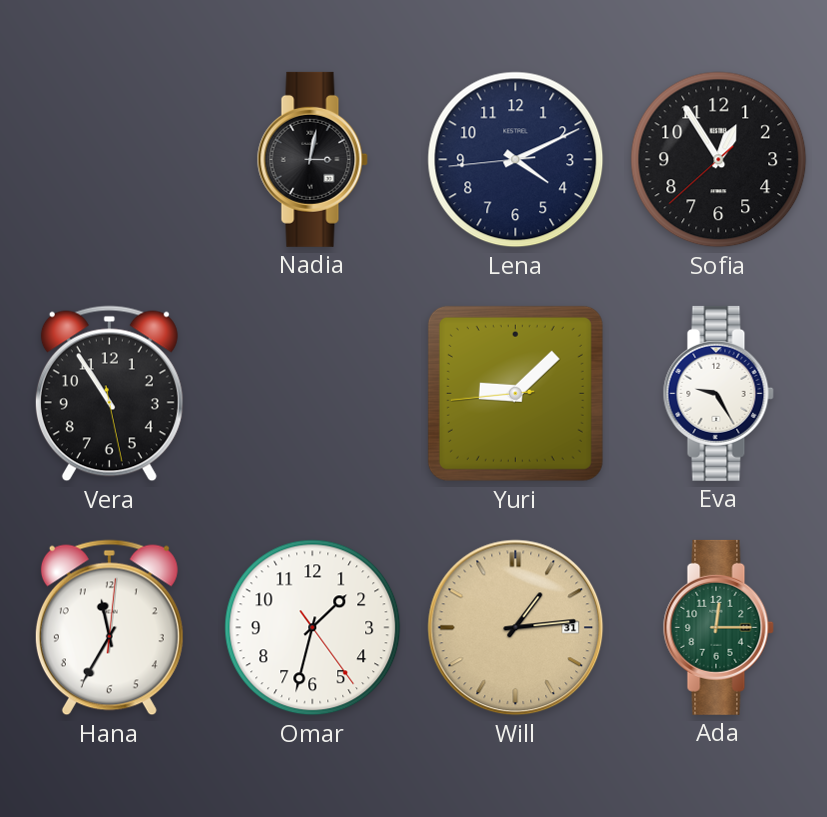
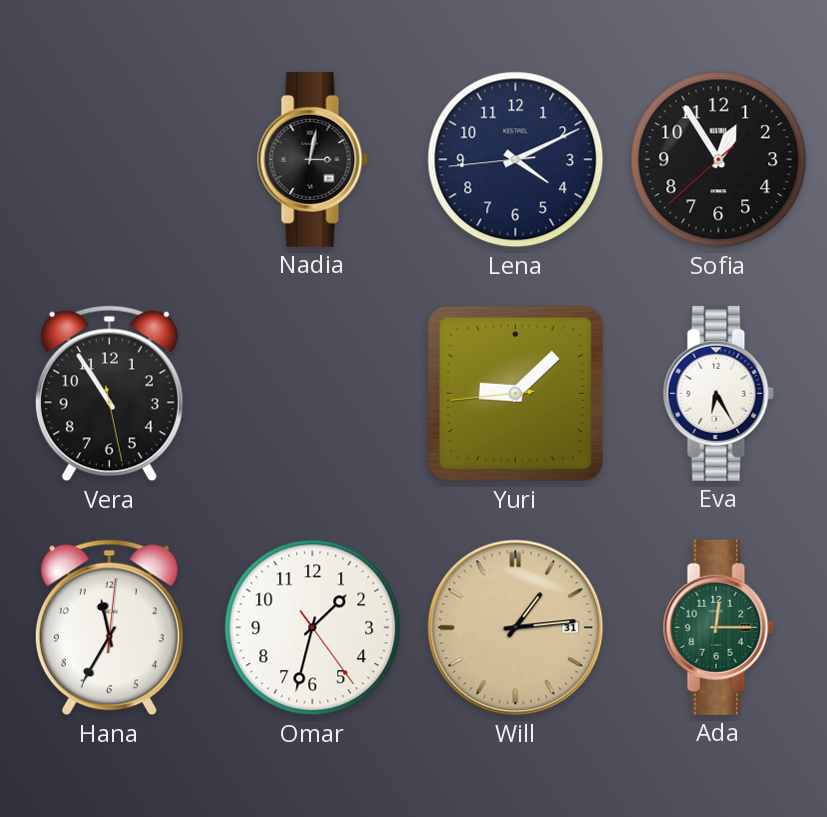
Eva: 9:25 -> 6:25
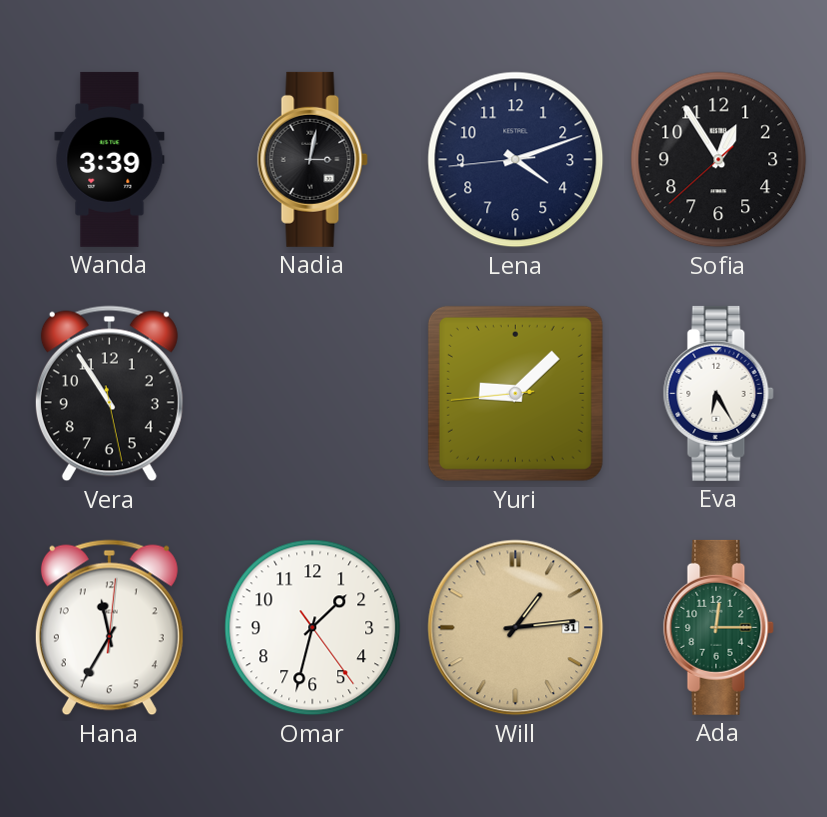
Wanda: none -> 3:39
Lena: 4:10 -> 4:11
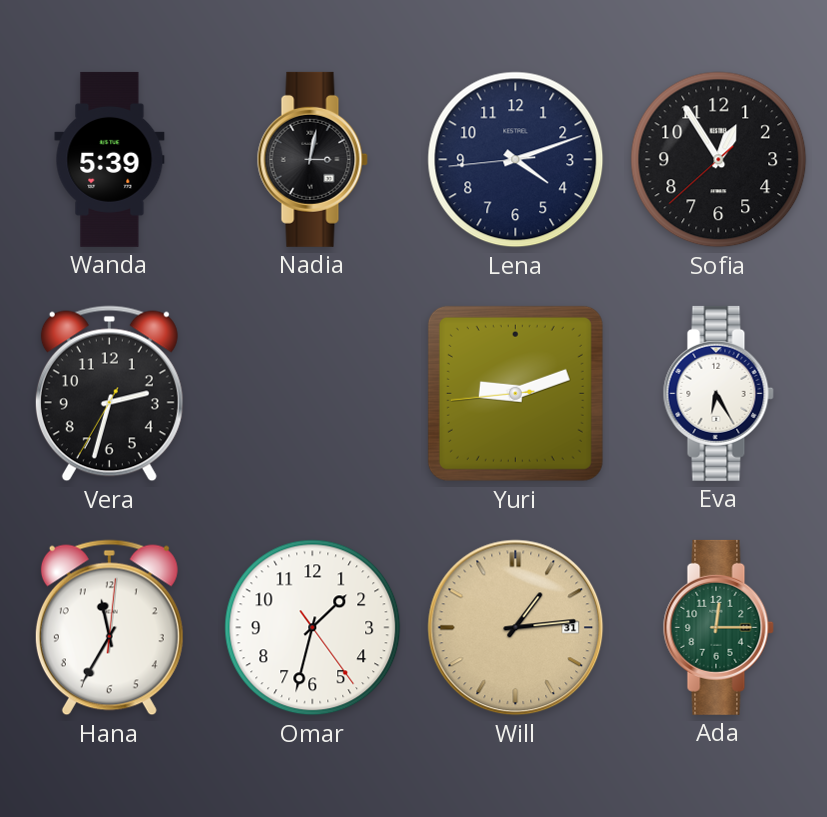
Wanda: 3:39 -> 5:39
Vera: 10:54 -> 2:32
Yuri: 9:07 -> 9:11
